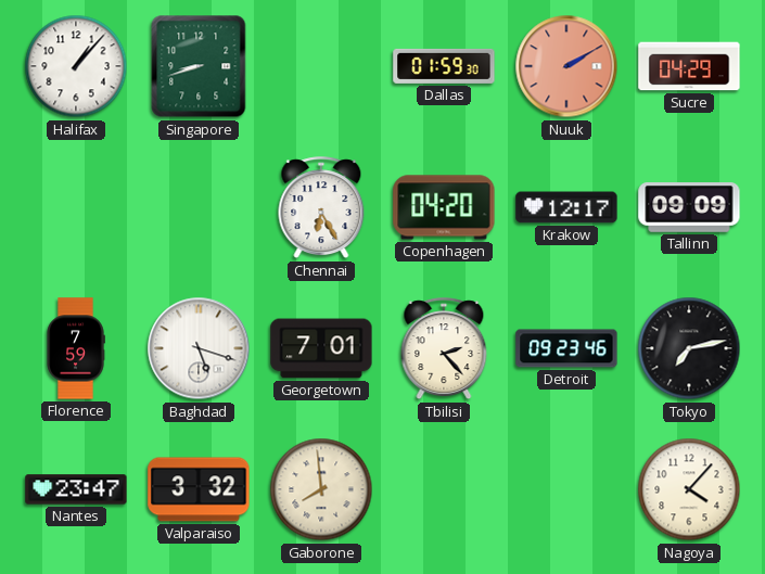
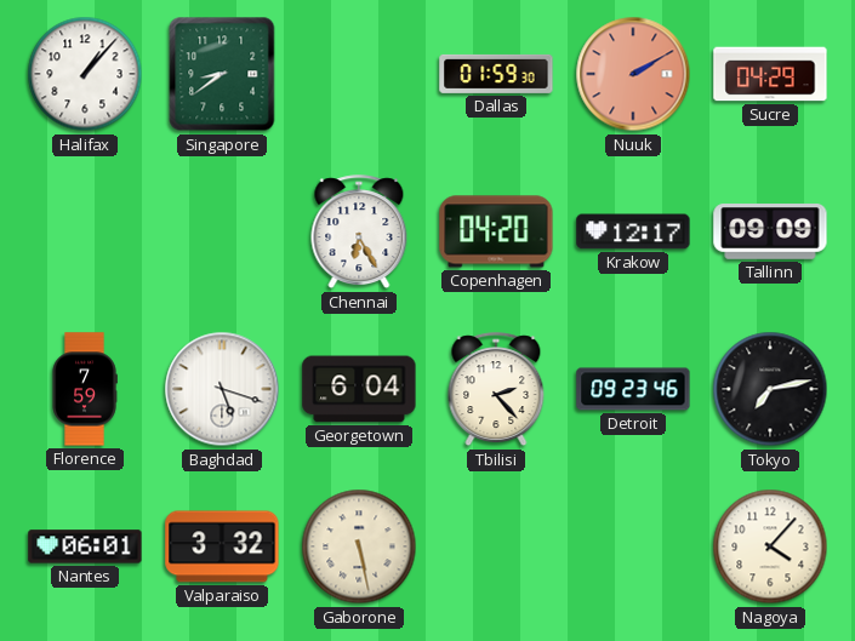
Singapore: 8:42 -> 8:39
Georgetown: 7:01 -> 6:04
Nantes: 23:47 -> 06:01
Gaborone: 7:59 -> 5:28
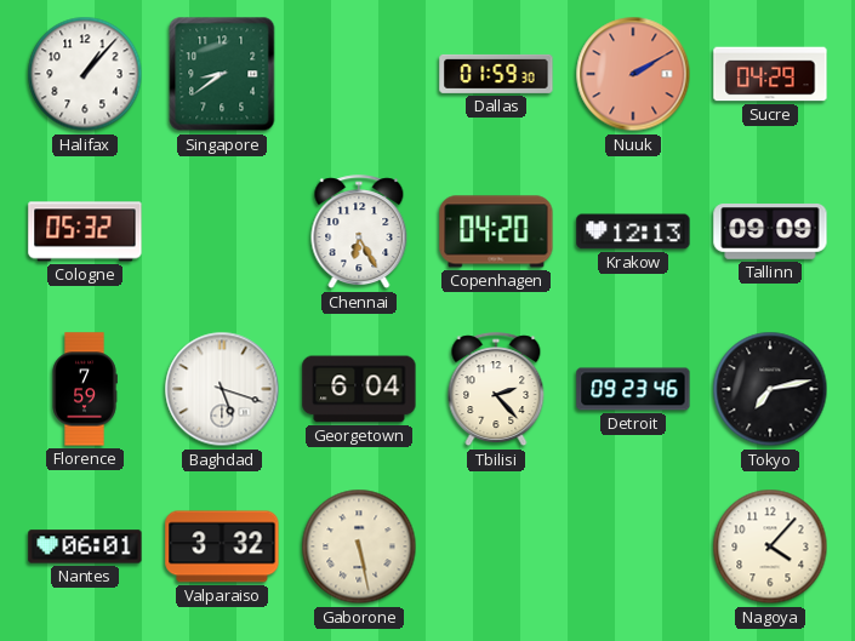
Cologne: none -> 05:32
Krakow: 12:17 -> 12:13
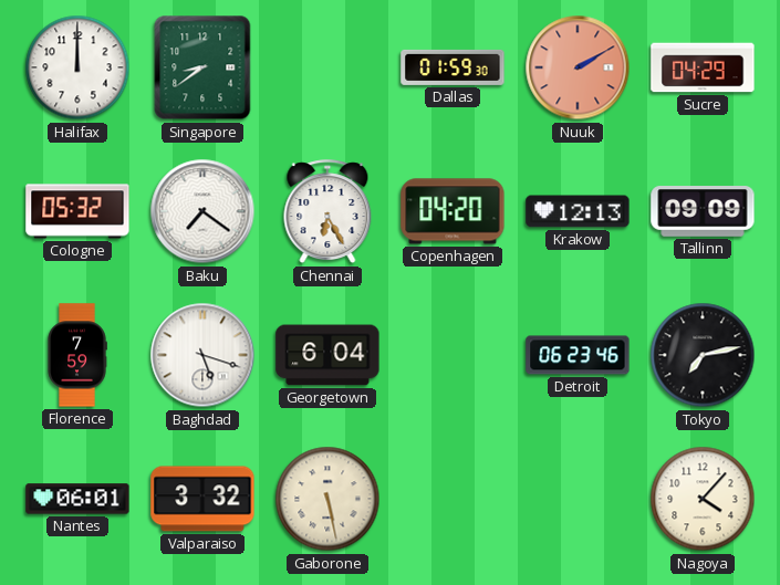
Halifax: 1:07 -> 12:00
Baku: none -> 7:21
Tbilisi: 2:23 -> none
Detroit: 09:23 -> 06:23
